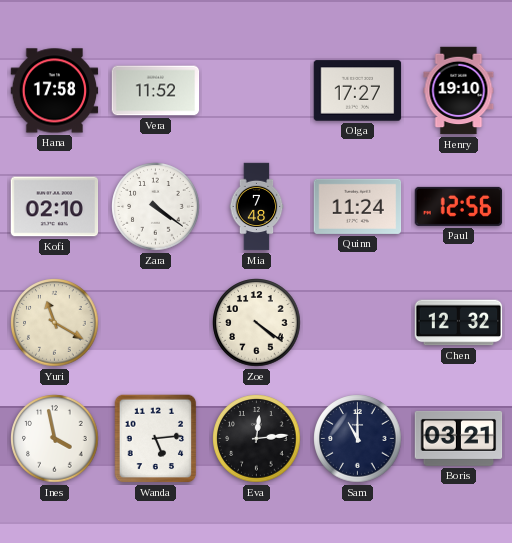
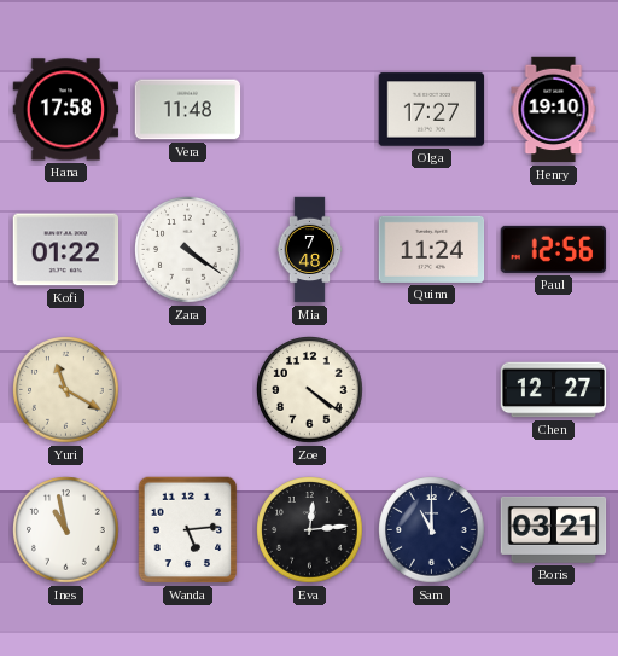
Vera: 11:52 -> 11:48
Kofi: 02:10 -> 01:22
Chen: 12:32 -> 12:27
Ines: 3:58 -> 10:58
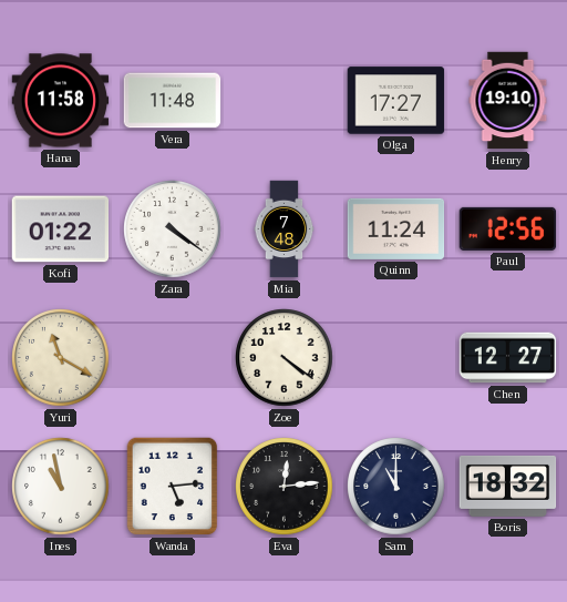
Hana: 17:58 -> 11:58
Boris: 03:21 -> 18:32
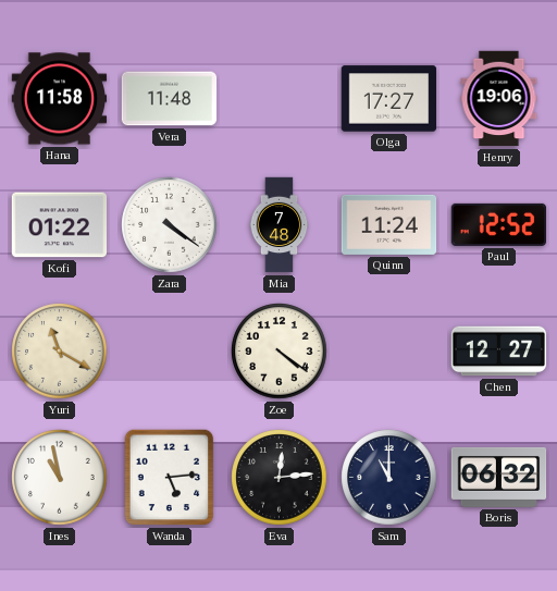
Henry: 19:10 -> 19:06
Paul: 12:56 -> 12:52
Boris: 18:32 -> 06:32
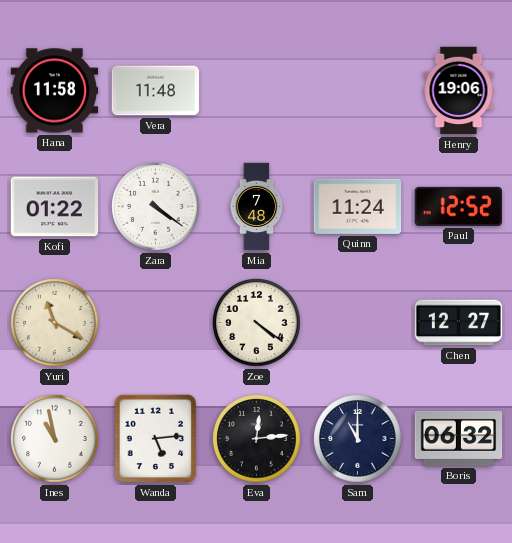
Olga: 17:27 -> none
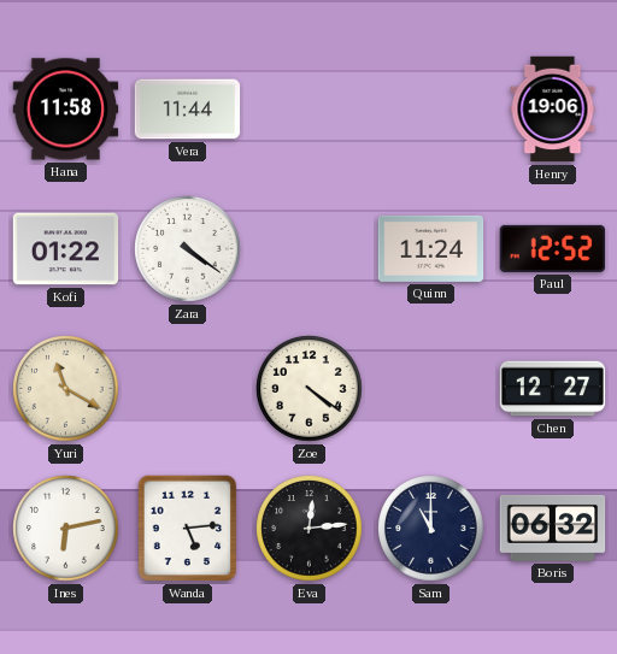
Vera: 11:48 -> 11:44
Mia: 7:48 -> none
Ines: 10:58 -> 6:13
